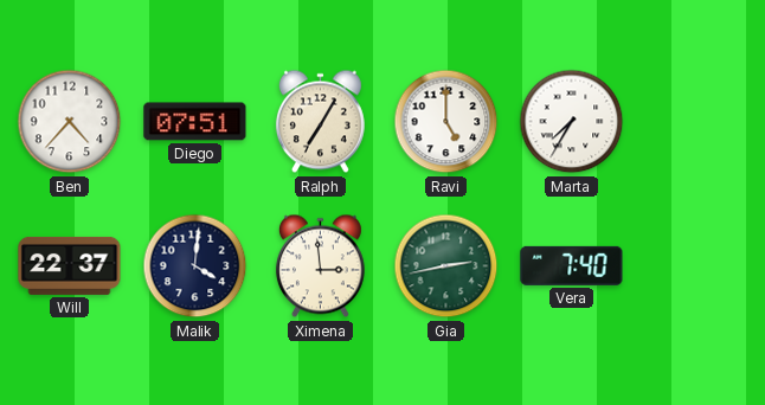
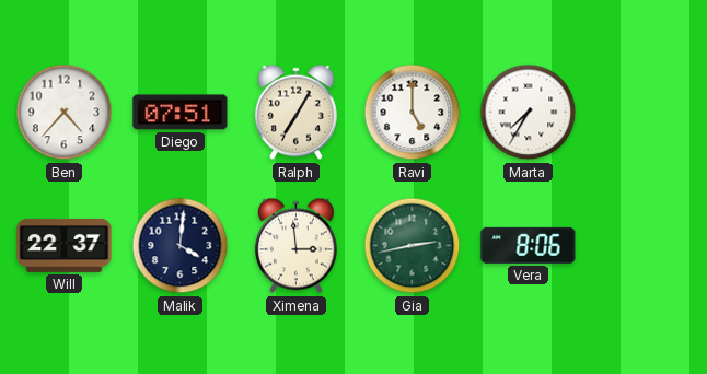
Vera: 7:40 -> 8:06
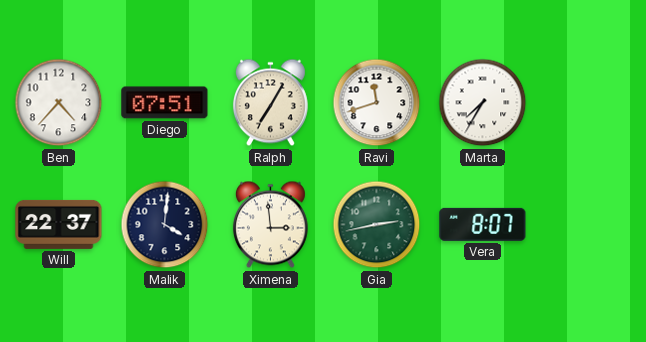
Ravi: 5:00 -> 11:42
Vera: 8:06 -> 8:07
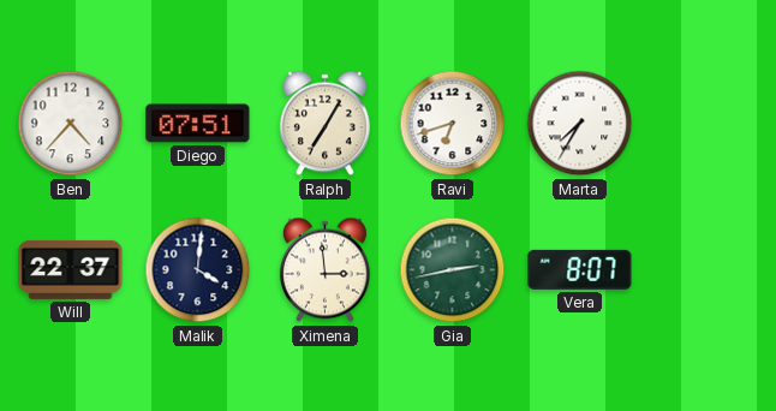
Ravi: 11:42 -> 6:42
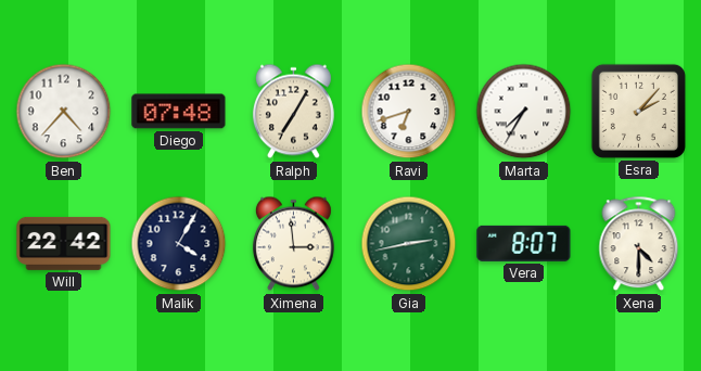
Diego: 07:51 -> 07:48
Esra: none -> 2:07
Will: 22:37 -> 22:42
Malik: 4:01 -> 4:05
Xena: none -> 4:30
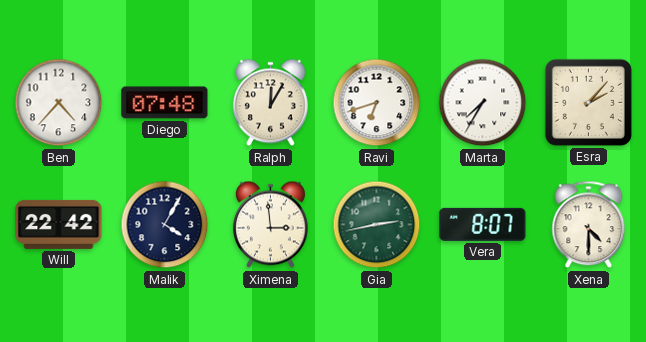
Ralph: 7:05 -> 12:05
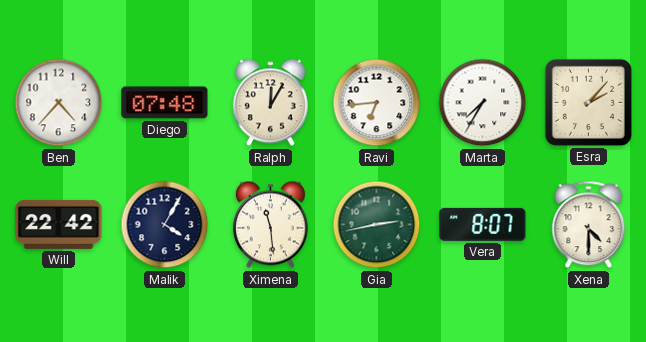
Ravi: 6:42 -> 6:44
Ximena: 2:59 -> 11:29
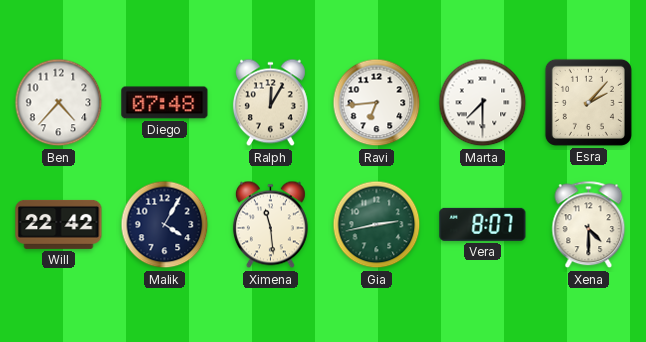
Marta: 7:35 -> 7:30
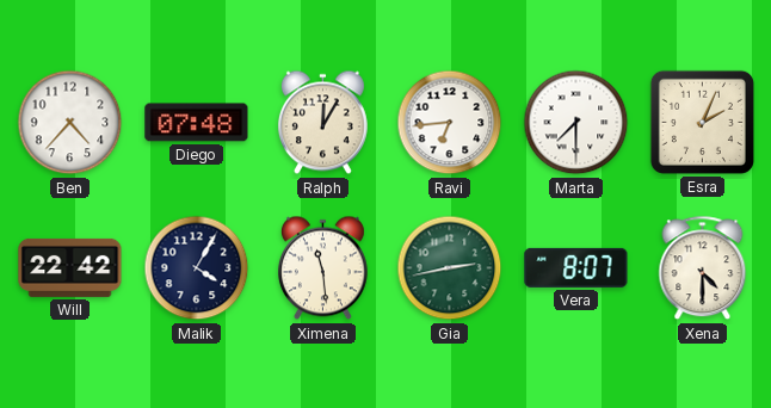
Esra: 2:07 -> 2:04
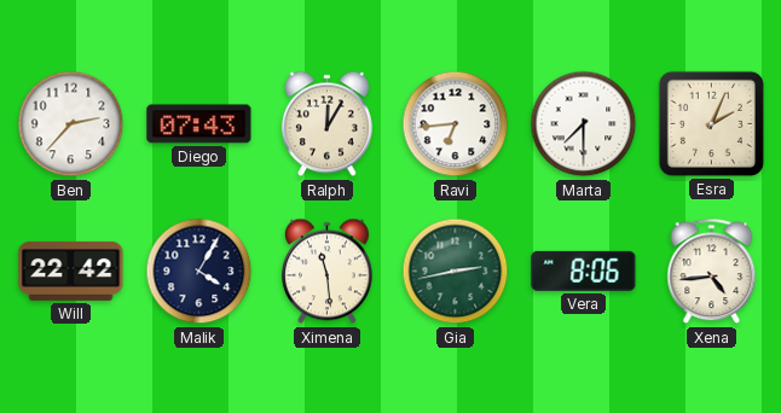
Ben: 4:37 -> 2:37
Diego: 07:48 -> 07:43
Vera: 8:07 -> 8:06
Xena: 4:30 -> 4:44
